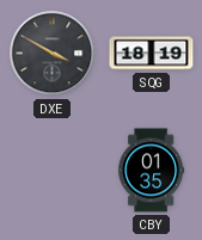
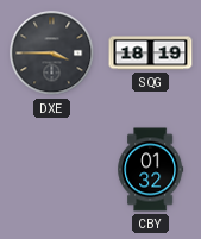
DXE: 3:50 -> 3:45
CBY: 01:35 -> 01:32
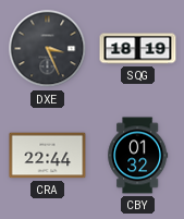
DXE: 3:45 -> 3:26
CRA: none -> 22:44
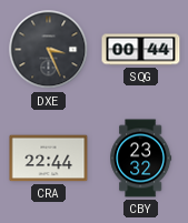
SQG: 18:19 -> 00:44
CBY: 01:32 -> 23:32
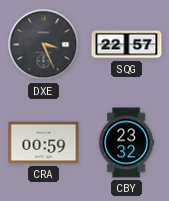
SQG: 00:44 -> 22:57
CRA: 22:44 -> 00:59
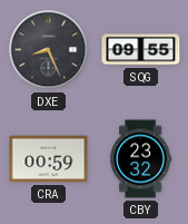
DXE: 3:26 -> 8:26
SQG: 22:57 -> 09:55
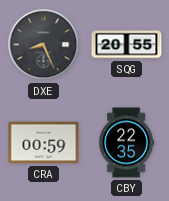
SQG: 09:55 -> 20:55
CBY: 23:32 -> 22:35
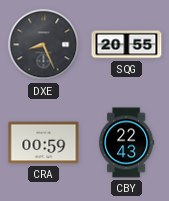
CBY: 22:35 -> 22:43
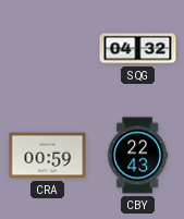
DXE: 8:26 -> none
SQG: 20:55 -> 04:32
